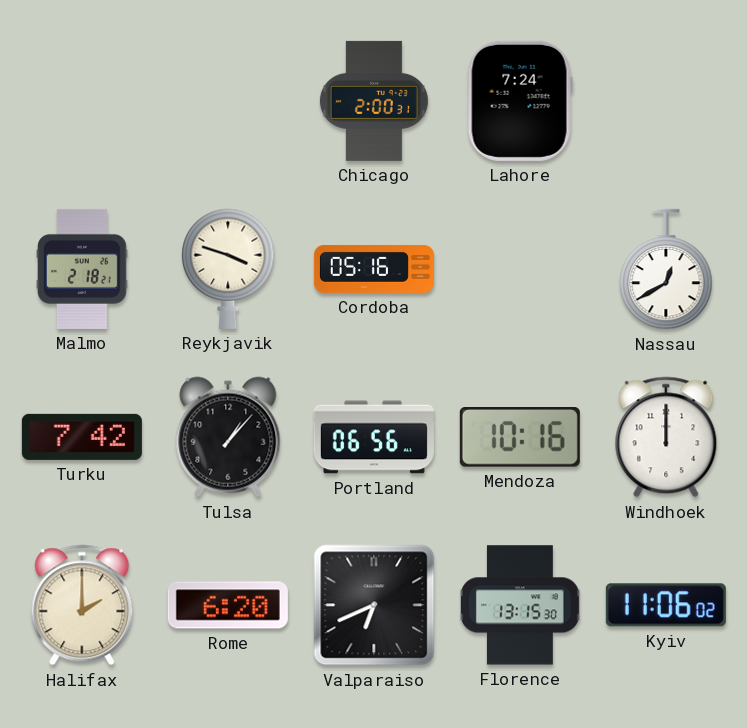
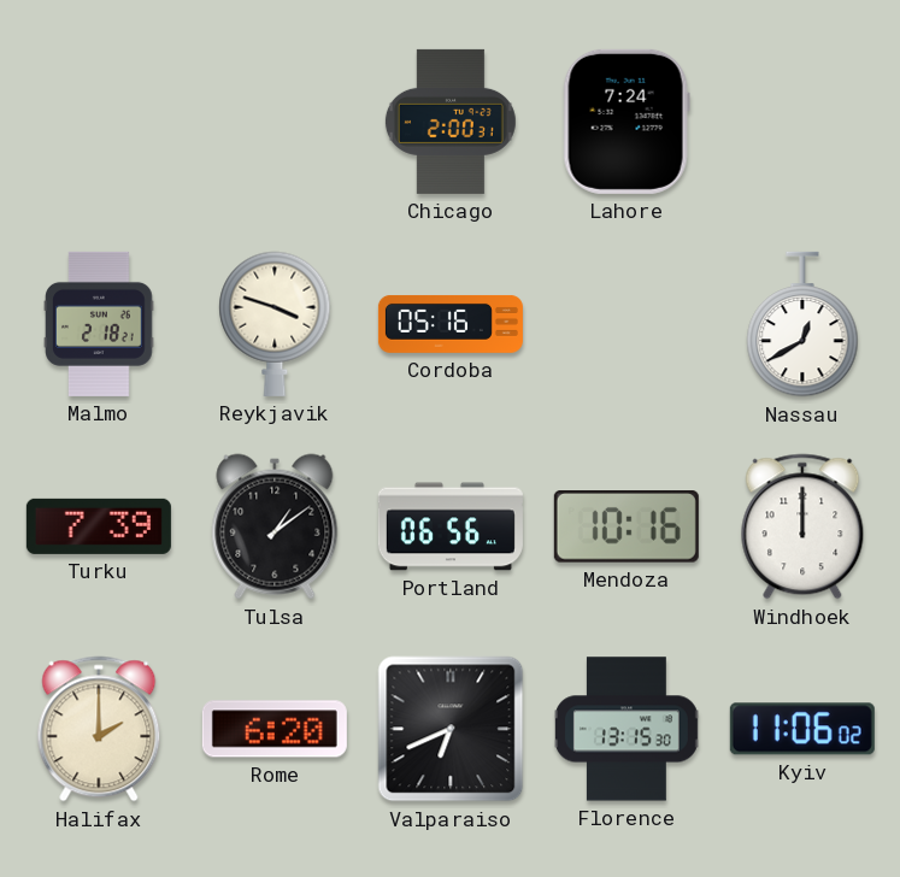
Turku: 7:42 -> 7:39
Tulsa: 1:07 -> 1:09
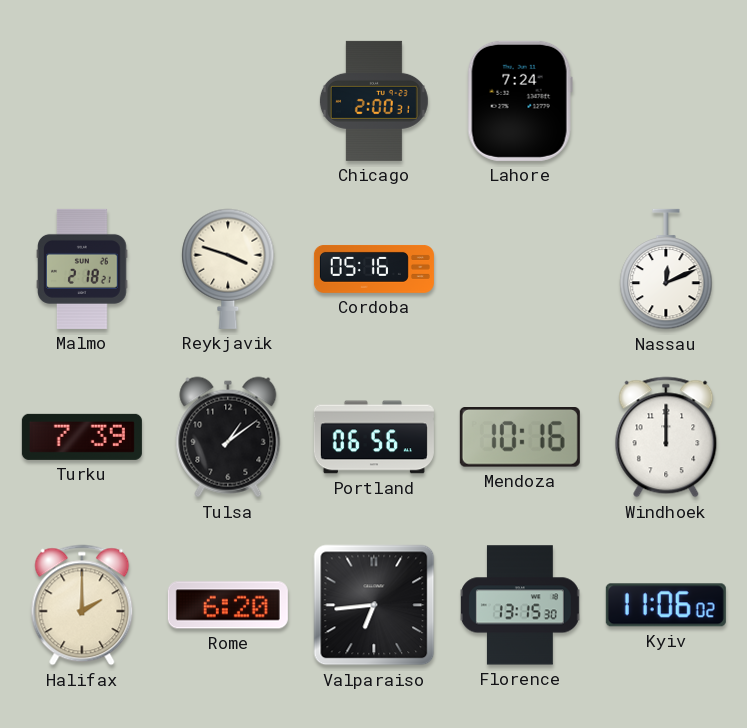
Nassau: 12:40 -> 12:11
Valparaiso: 6:41 -> 6:44
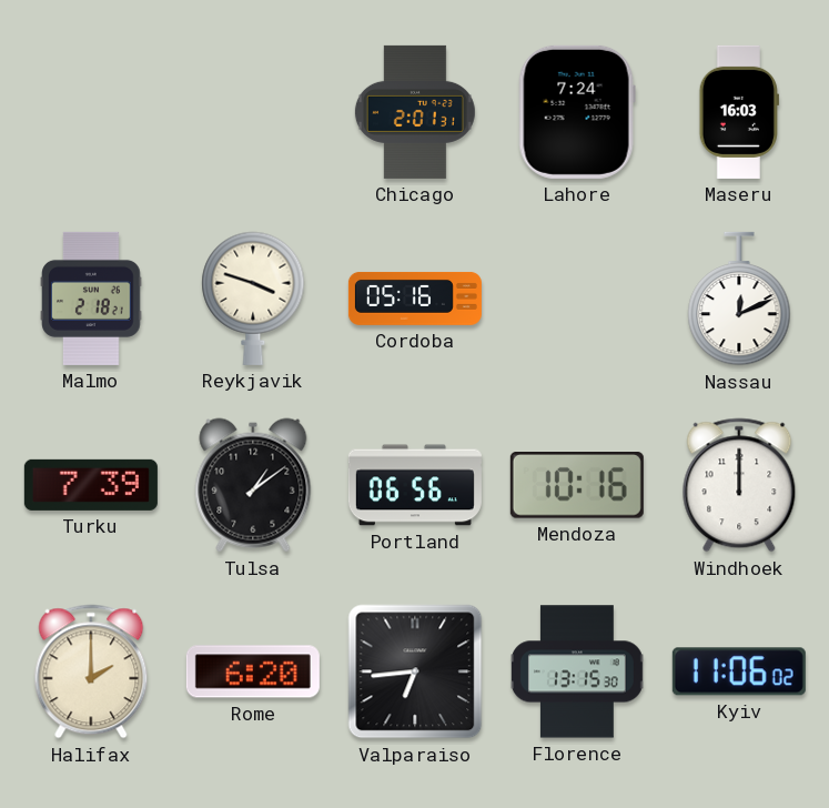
Chicago: 2:00 -> 2:01
Maseru: none -> 16:03
